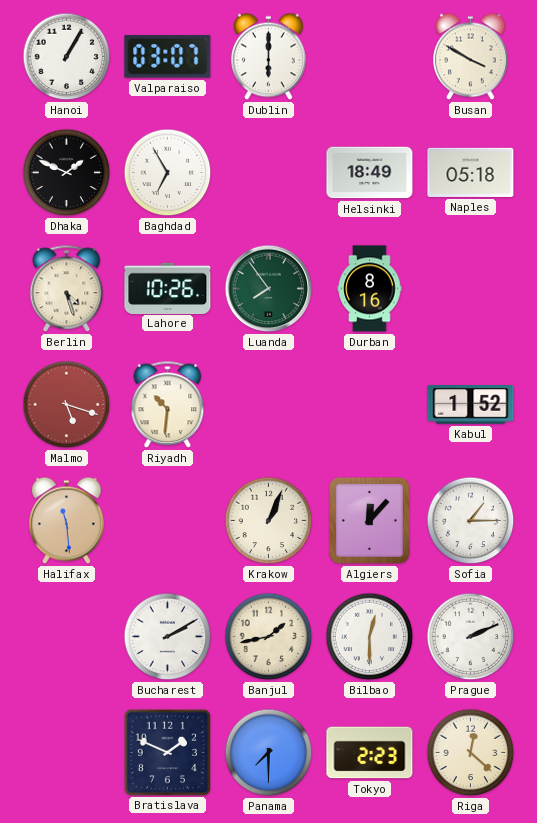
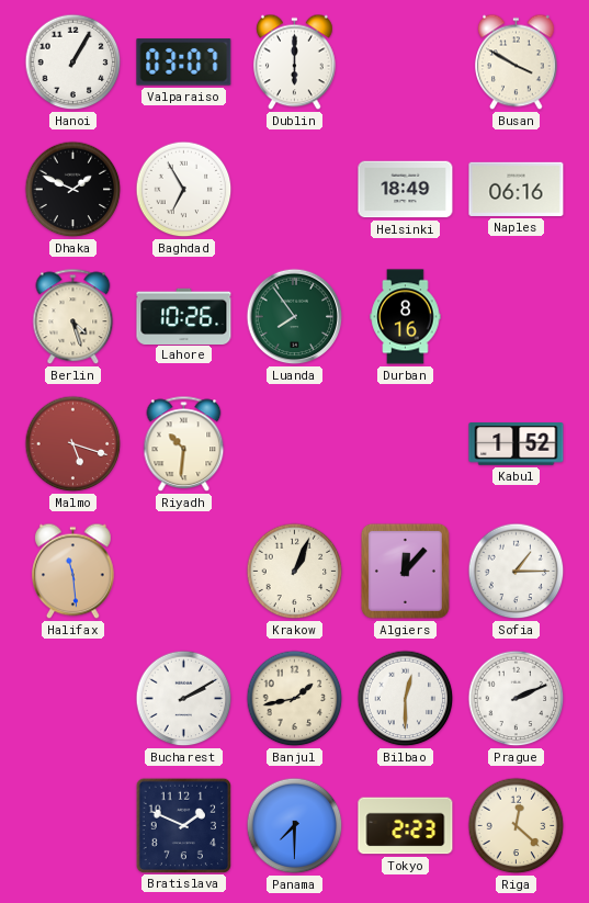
Naples: 05:18 -> 06:16
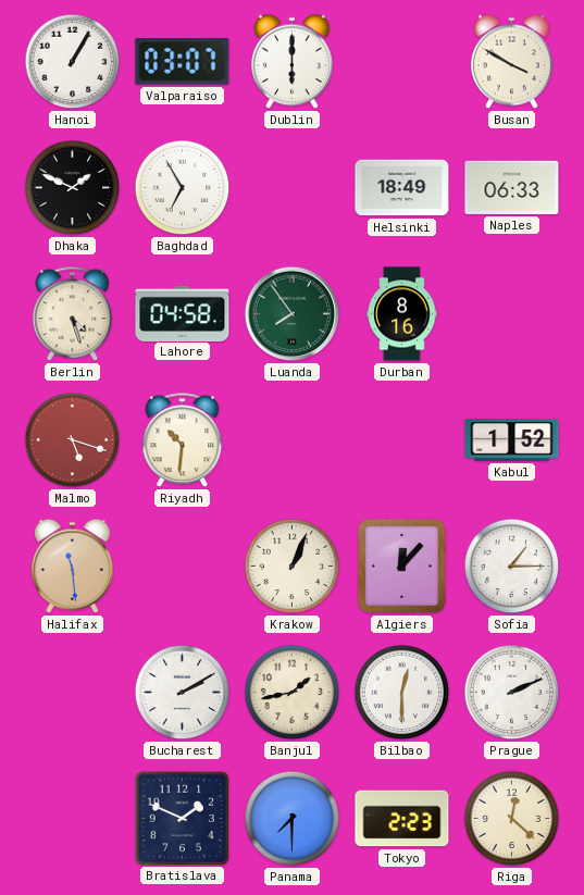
Naples: 06:16 -> 06:33
Lahore: 10:26 -> 04:58
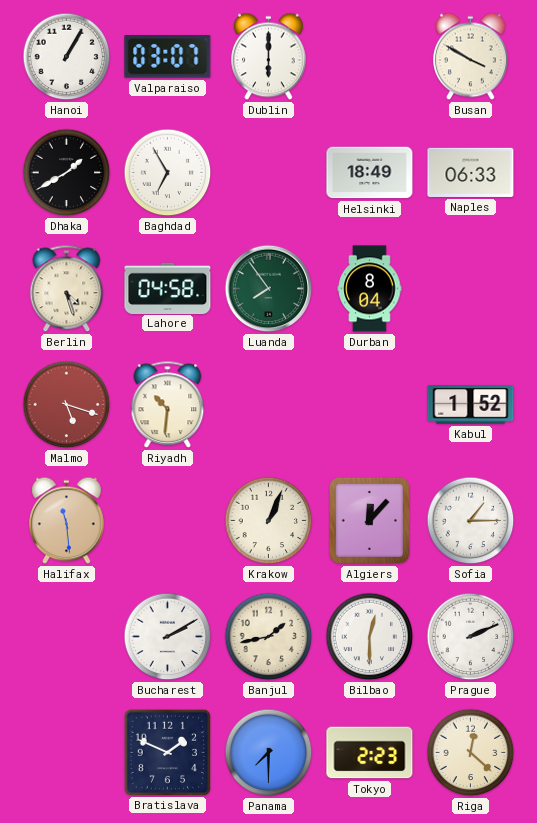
Dhaka: 1:49 -> 1:40
Durban: 8:16 -> 8:04
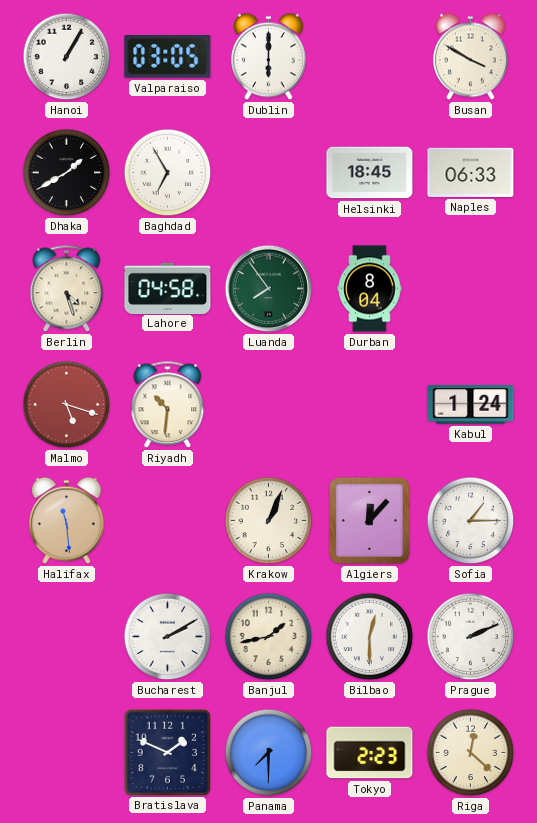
Valparaiso: 03:07 -> 03:05
Helsinki: 18:49 -> 18:45
Kabul: 1:52 -> 1:24
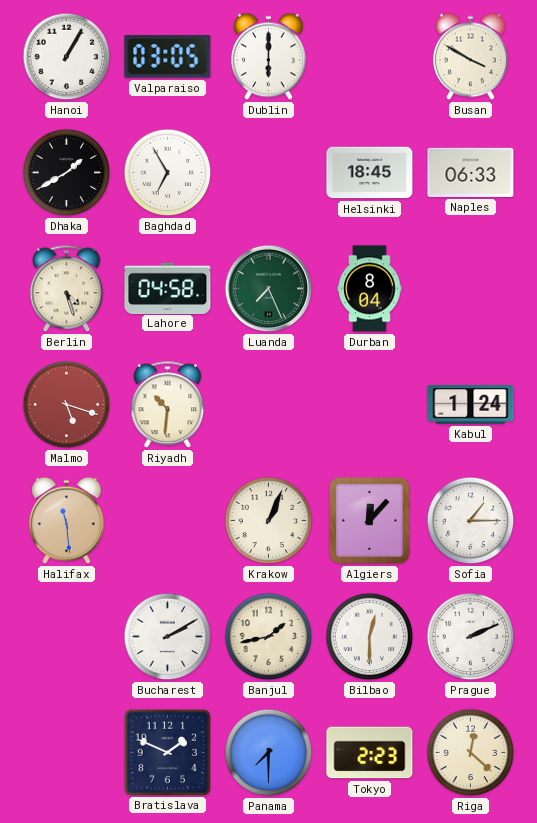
Luanda: 7:54 -> 7:26
